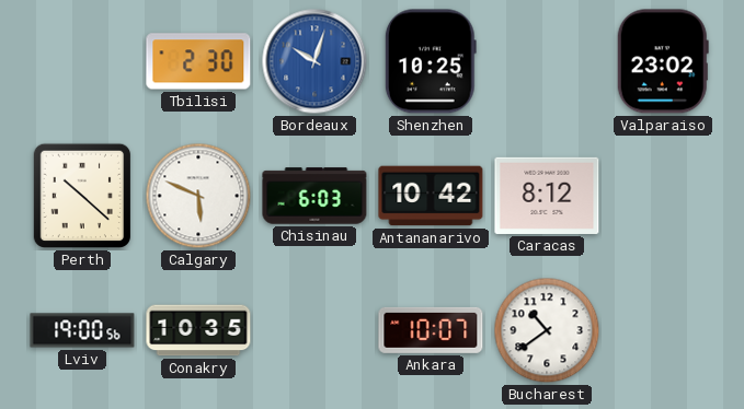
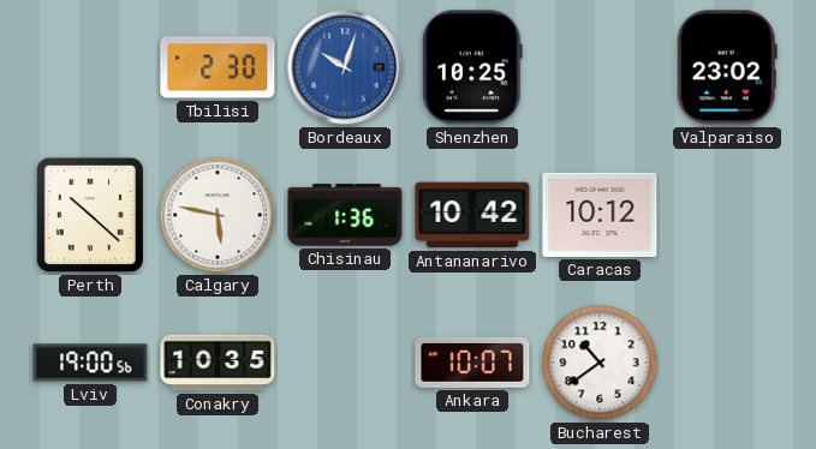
Calgary: 5:49 -> 5:47
Chisinau: 6:03 -> 1:36
Caracas: 8:12 -> 10:12
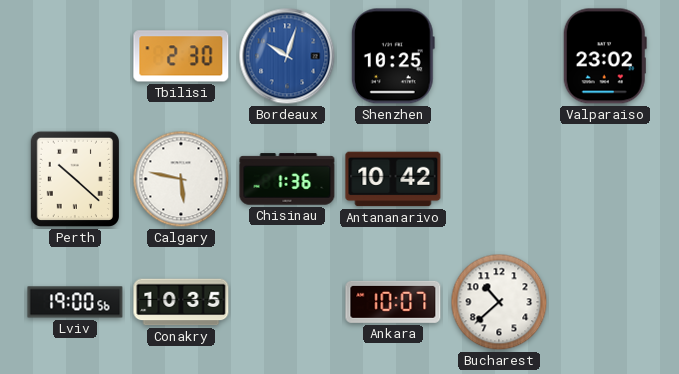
Caracas: 10:12 -> none
Bucharest: 10:39 -> 10:38
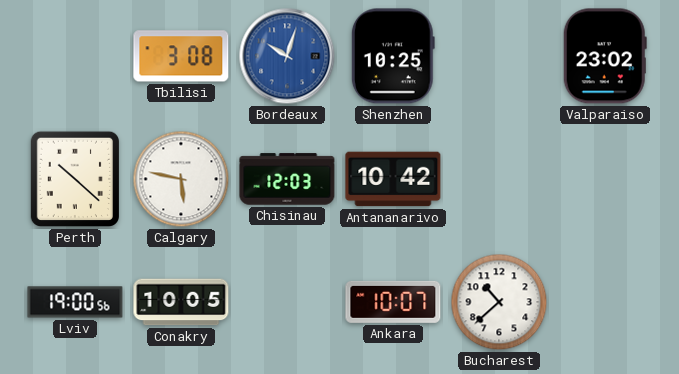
Tbilisi: 2:30 -> 3:08
Chisinau: 1:36 -> 12:03
Conakry: 10:35 -> 10:05
